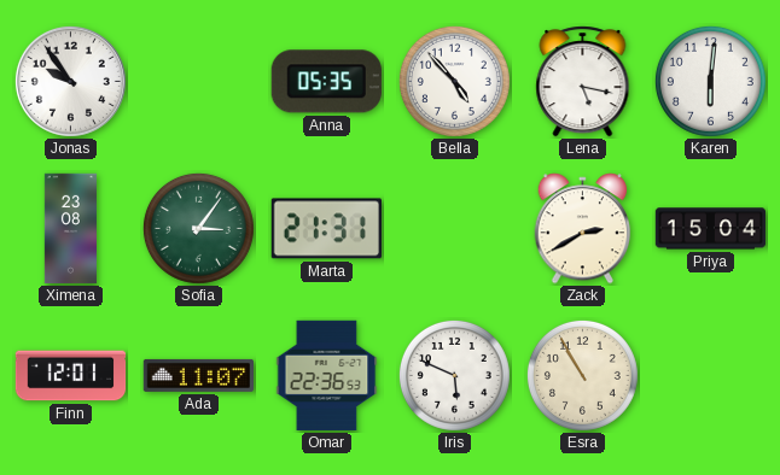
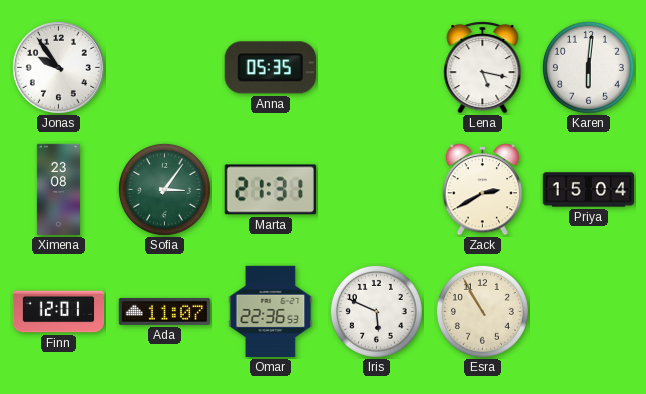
Bella: 4:53 -> none
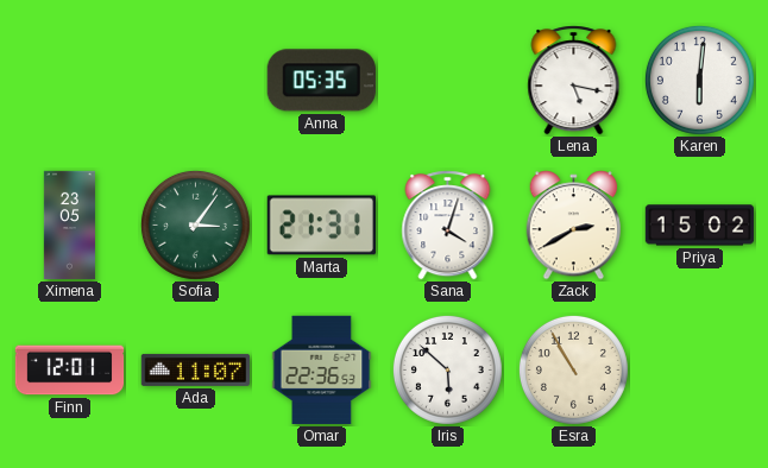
Jonas: 9:54 -> none
Ximena: 23:08 -> 23:05
Sana: none -> 4:03
Priya: 15:04 -> 15:02
Iris: 5:49 -> 5:52
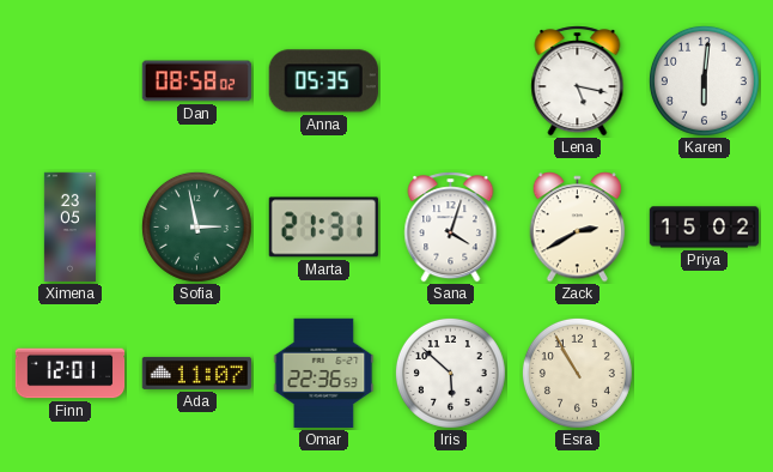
Dan: none -> 08:58
Sofia: 3:06 -> 2:58
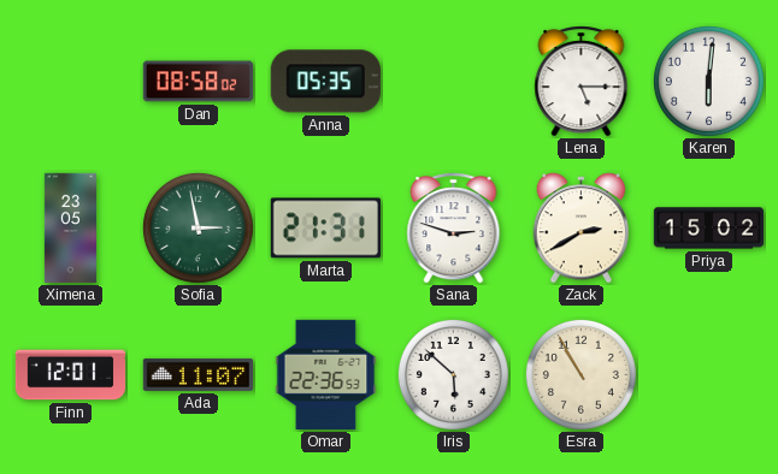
Lena: 5:17 -> 5:15
Sana: 4:03 -> 2:48
